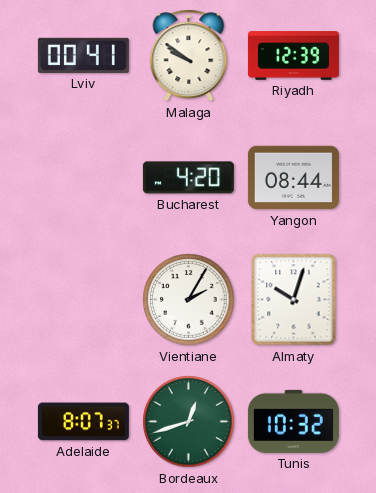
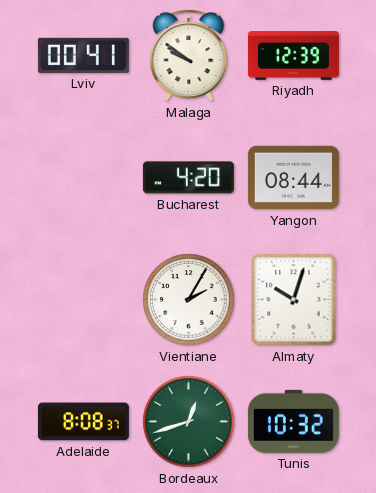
Adelaide: 8:07 -> 8:08
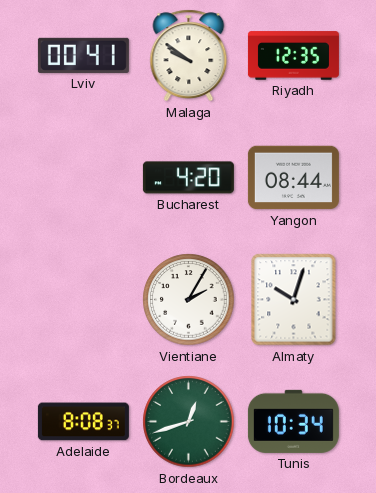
Riyadh: 12:39 -> 12:35
Tunis: 10:32 -> 10:34
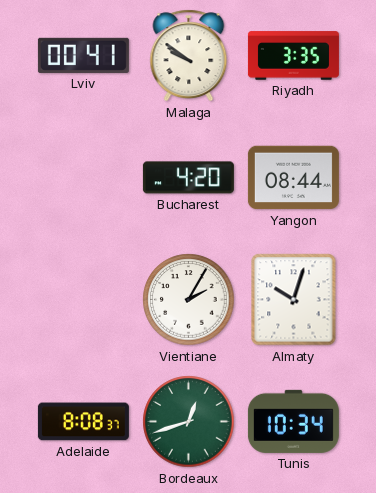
Riyadh: 12:35 -> 3:35
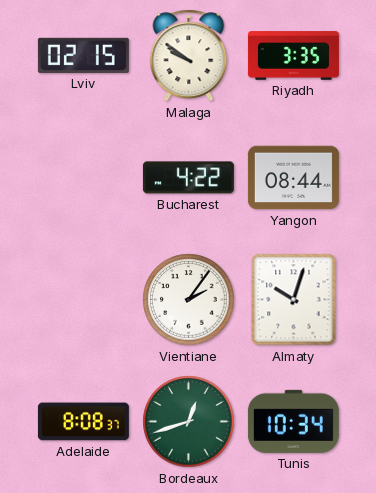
Lviv: 00:41 -> 02:15
Bucharest: 4:20 -> 4:22
Vientiane: 2:05 -> 2:06
